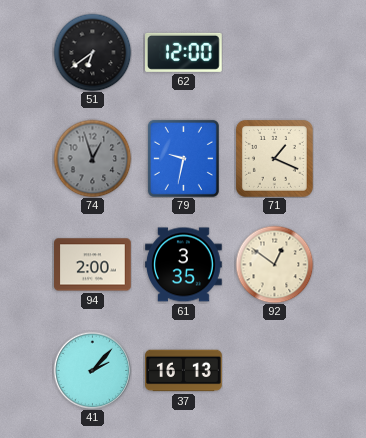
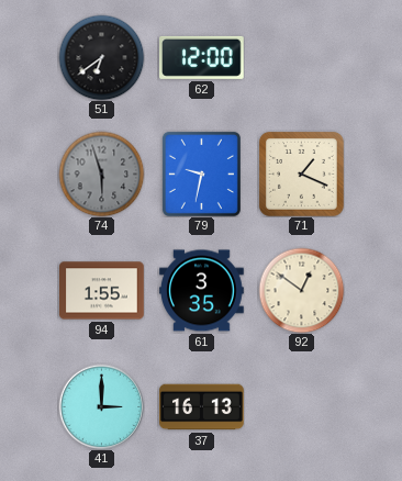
74: 12:57 -> 5:57
94: 2:00 -> 1:55
41: 2:07 -> 3:00
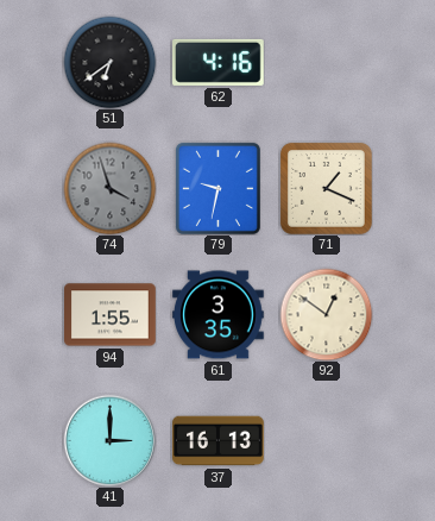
62: 12:00 -> 4:16
74: 5:57 -> 3:57
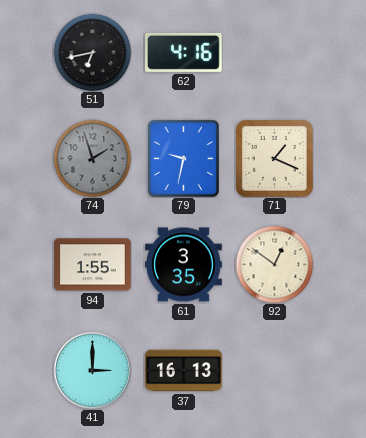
51: 6:39 -> 6:43
74: 3:57 -> 1:57
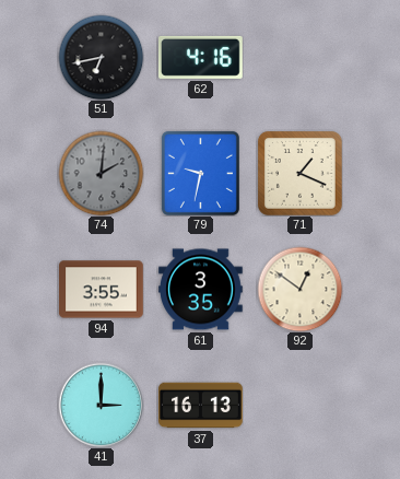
74: 1:57 -> 2:01
94: 1:55 -> 3:55
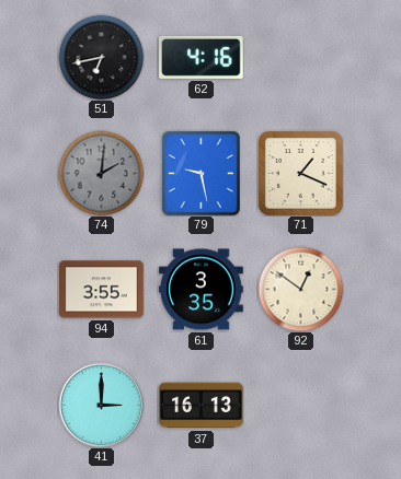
79: 9:32 -> 9:28
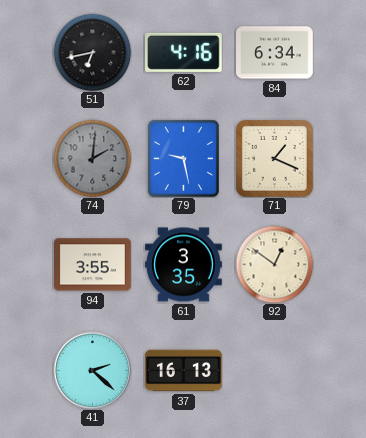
84: none -> 6:34
41: 3:00 -> 2:22
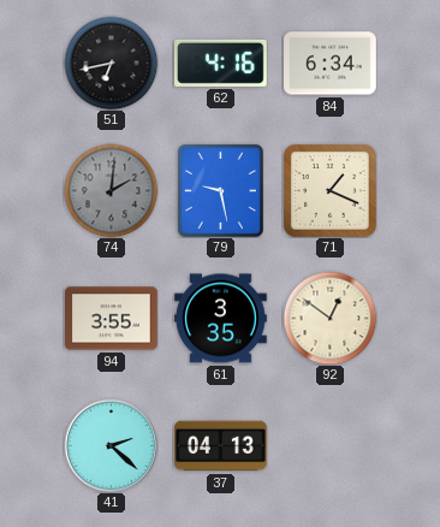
37: 16:13 -> 04:13
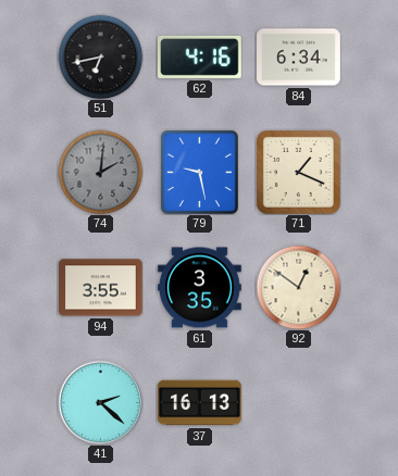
37: 04:13 -> 16:13
